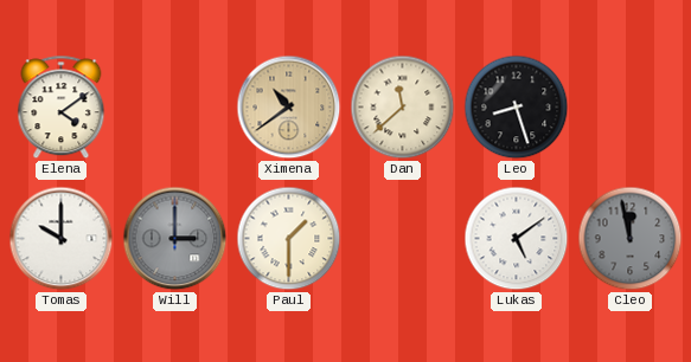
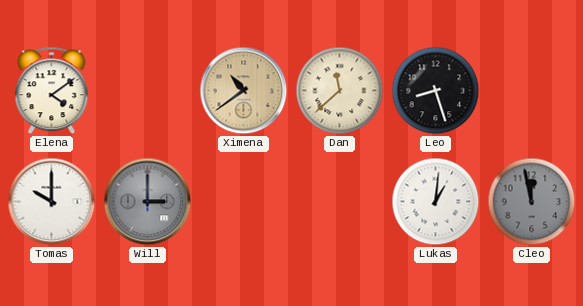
Paul: 1:30 -> none
Lukas: 5:09 -> 1:01
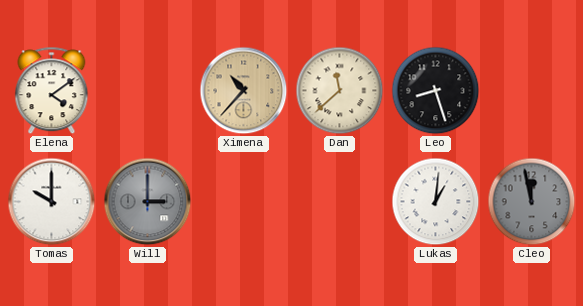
Ximena: 10:39 -> 10:37
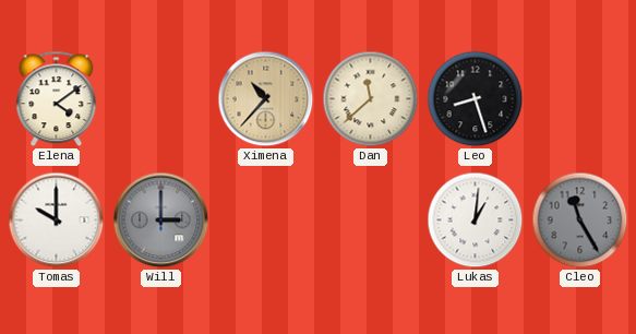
Cleo: 11:58 -> 11:25
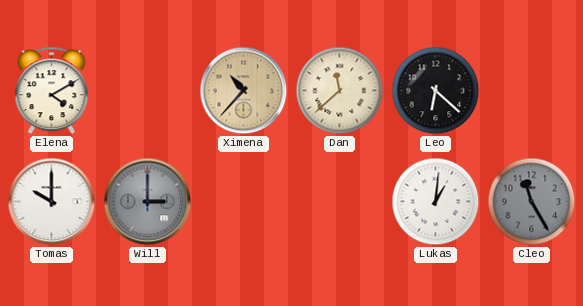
Elena: 4:09 -> 4:10
Leo: 8:27 -> 6:22
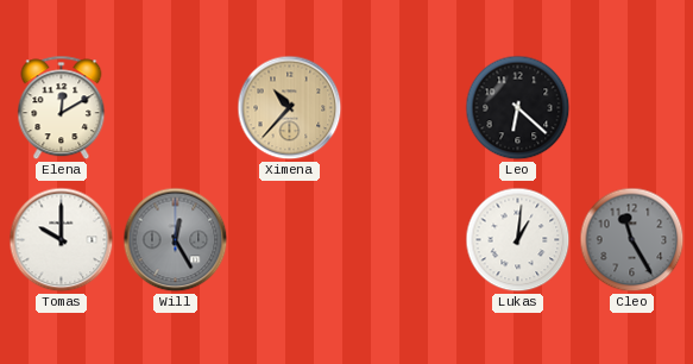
Elena: 4:10 -> 12:10
Dan: 11:38 -> none
Will: 3:00 -> 12:25
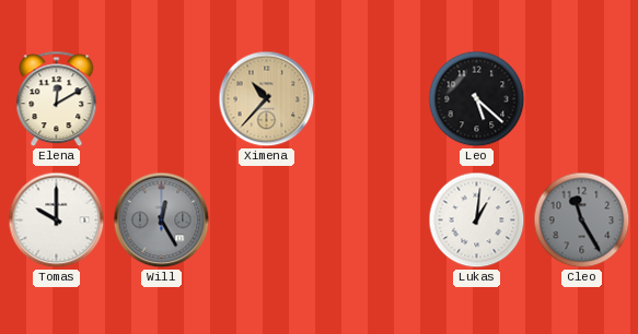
Leo: 6:22 -> 5:22
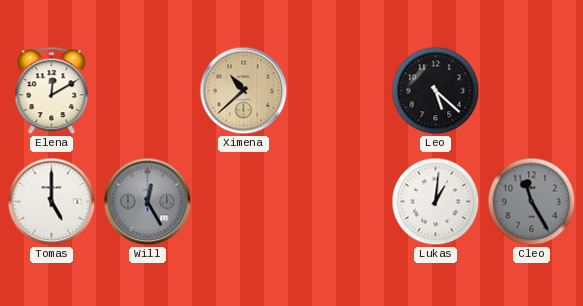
Ximena: 10:37 -> 10:38
Tomas: 10:00 -> 5:00
